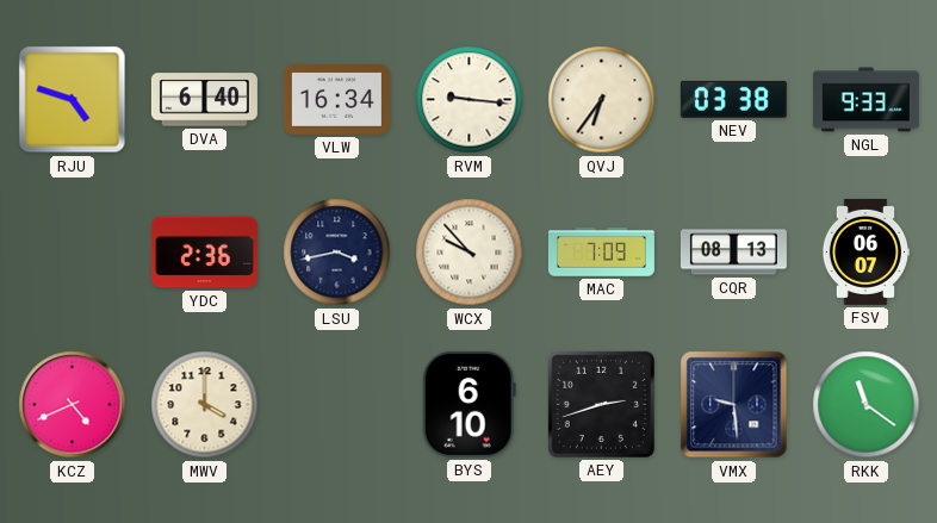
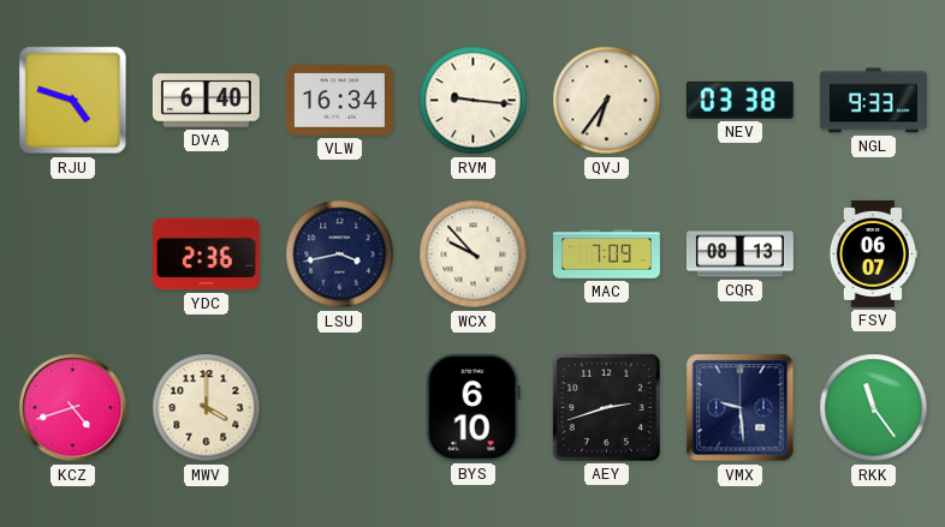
KCZ: 4:41 -> 4:42
RKK: 11:21 -> 11:24
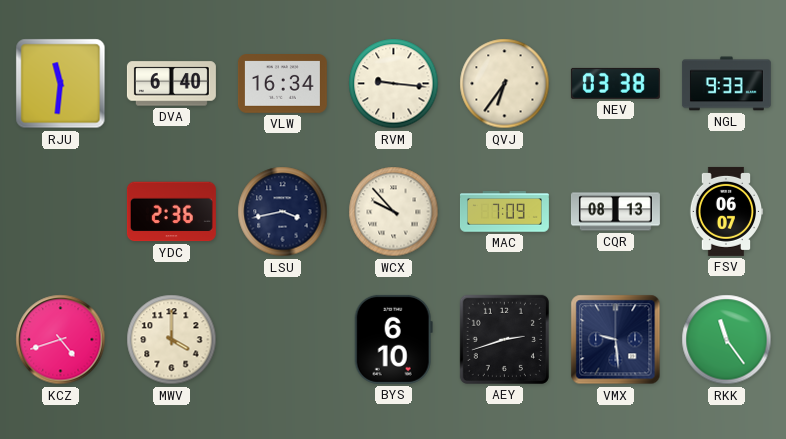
RJU: 4:48 -> 11:31
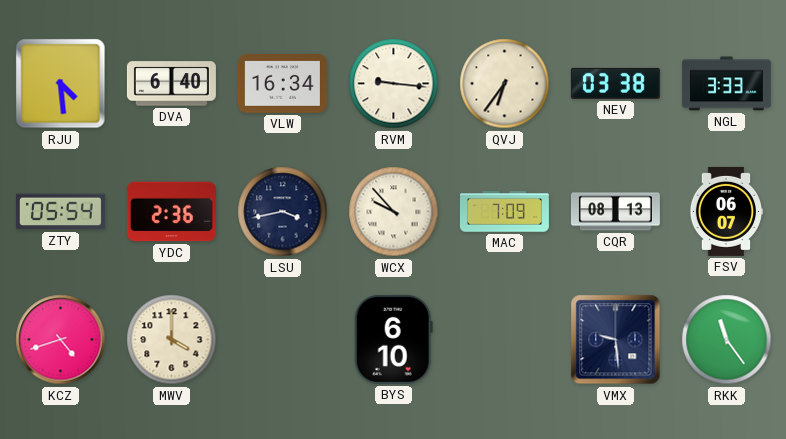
RJU: 11:31 -> 4:29
NGL: 9:33 -> 3:33
ZTY: none -> 05:54
AEY: 2:42 -> none
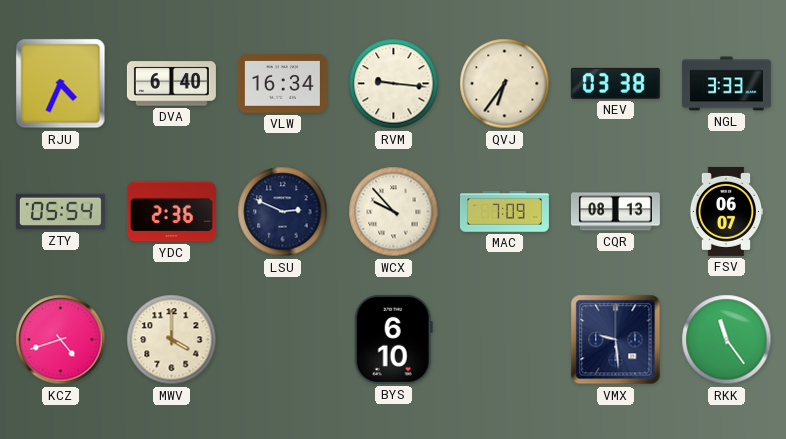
RJU: 4:29 -> 4:34
LSU: 3:43 -> 2:49
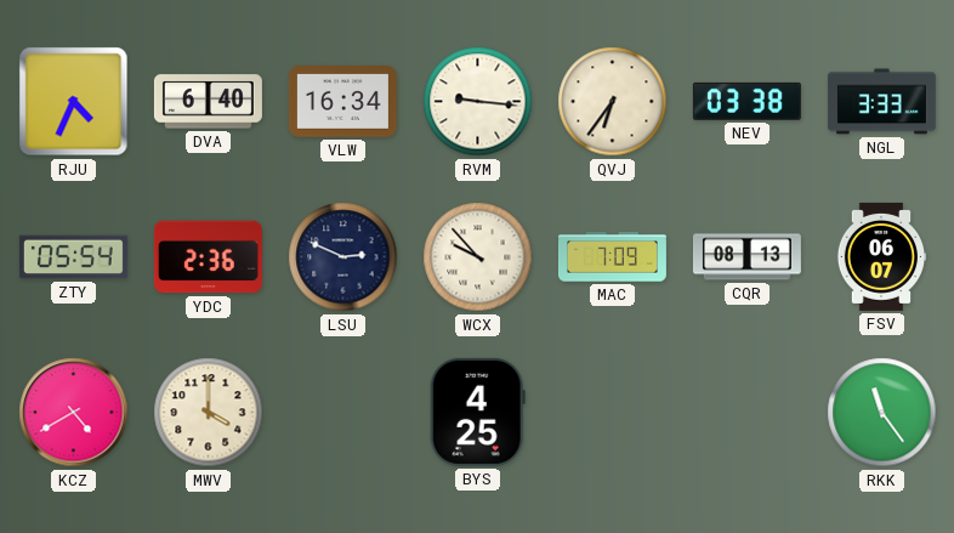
KCZ: 4:42 -> 4:40
BYS: 6:10 -> 4:25
VMX: 9:29 -> none
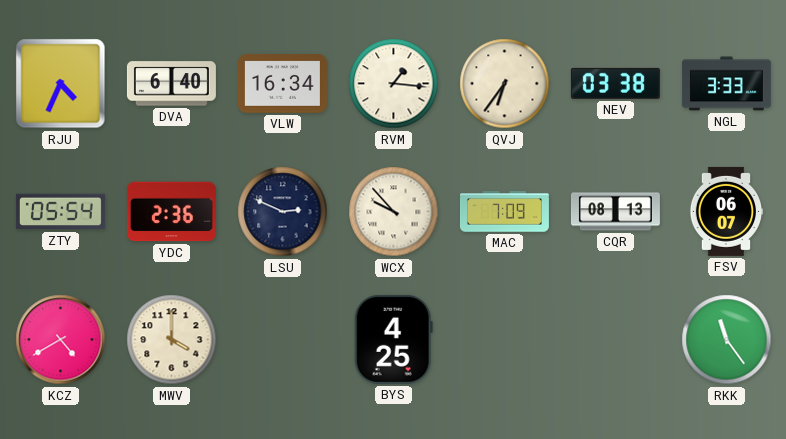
RVM: 9:16 -> 1:16
